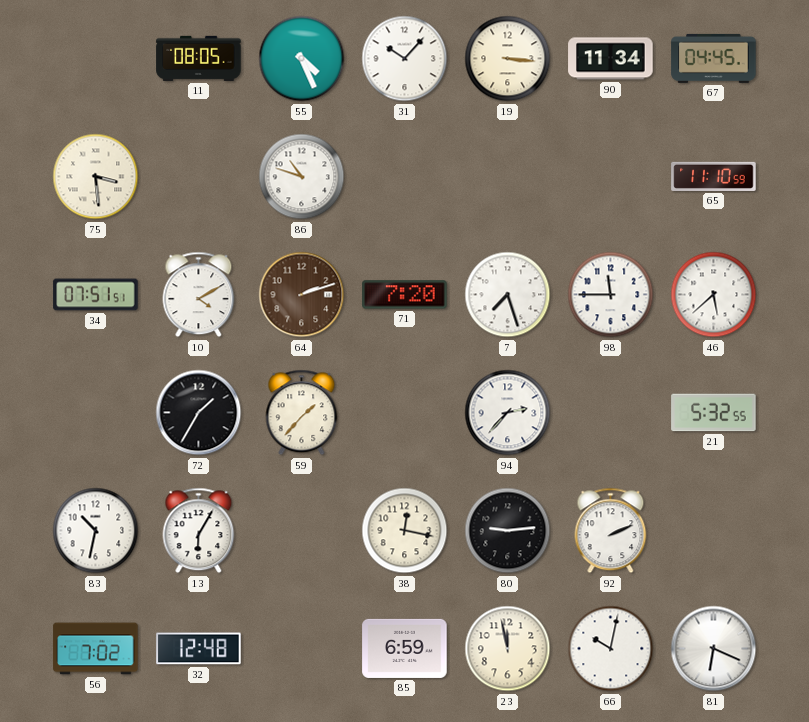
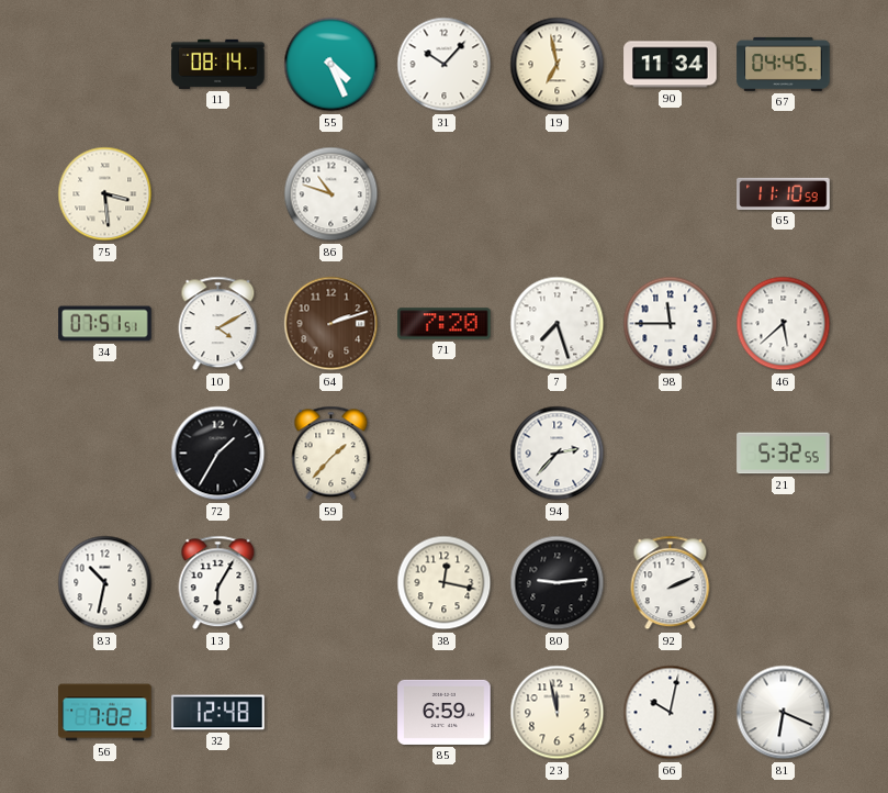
11: 08:05 -> 08:14
19: 3:16 -> 6:58
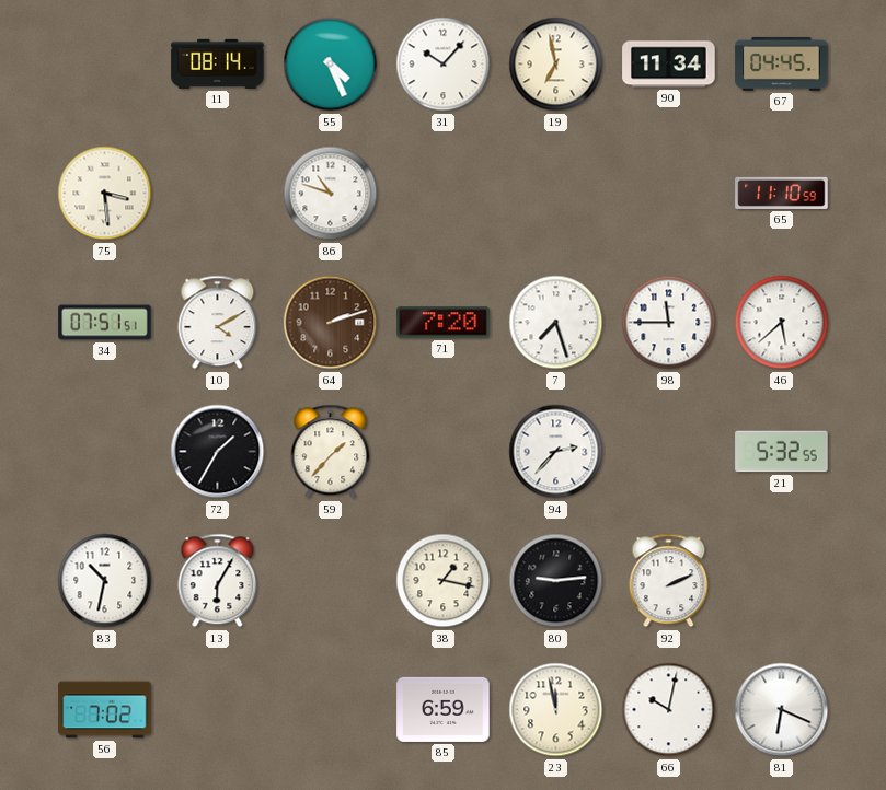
38: 12:17 -> 1:17
32: 12:48 -> none
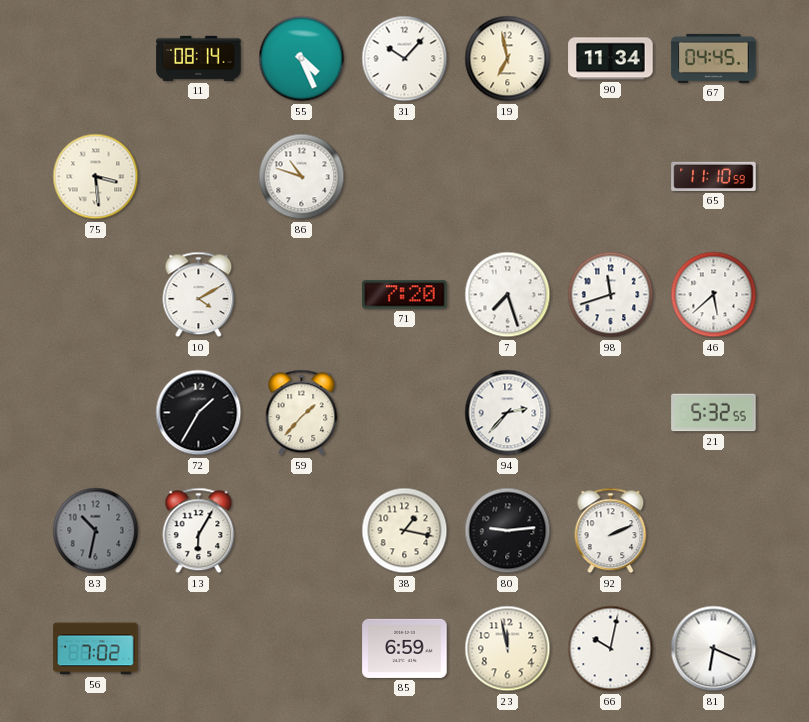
34: 07:51 -> none
64: 2:12 -> none
98: 11:45 -> 11:42
83 dial: white -> grey
